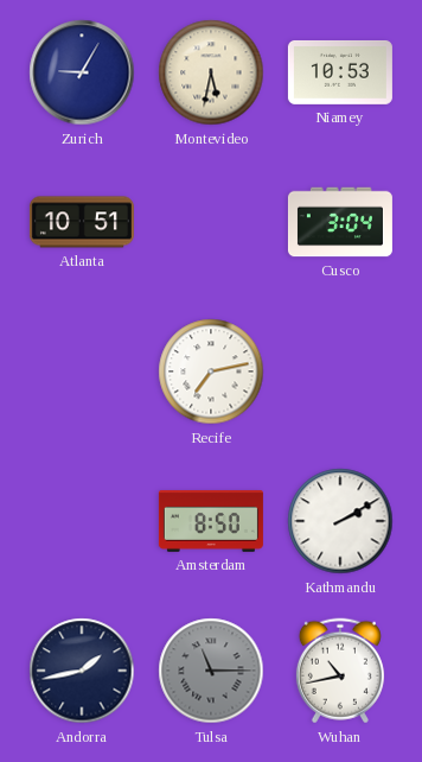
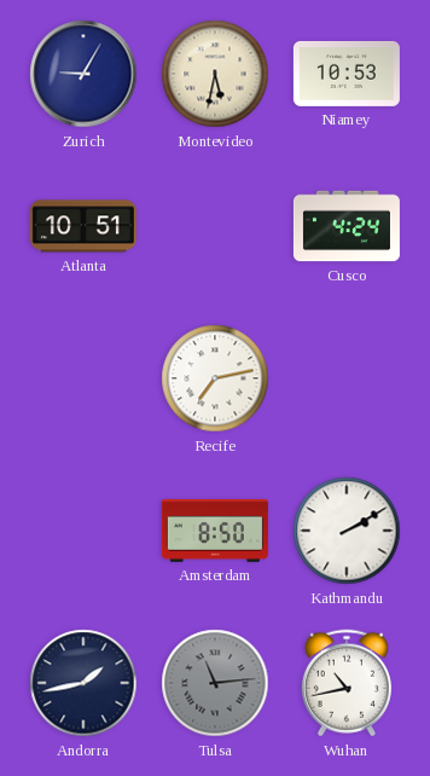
Cusco: 3:04 -> 4:24
Tulsa: 11:15 -> 11:14
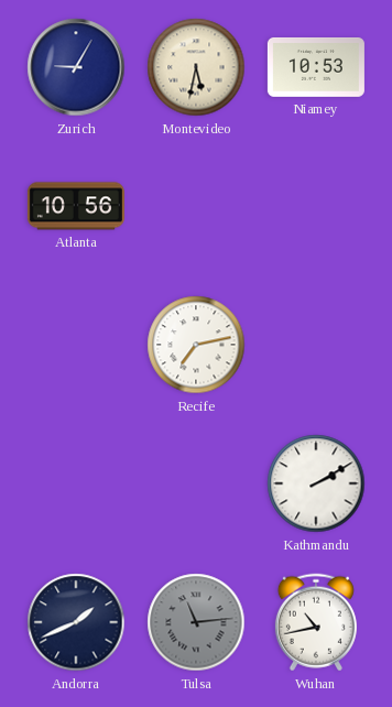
Atlanta: 10:51 -> 10:56
Cusco: 4:24 -> none
Amsterdam: 8:50 -> none
Andorra: 1:43 -> 1:41
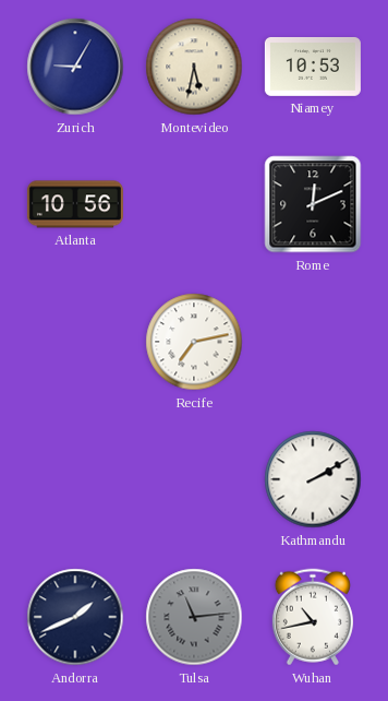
Rome: none -> 12:11
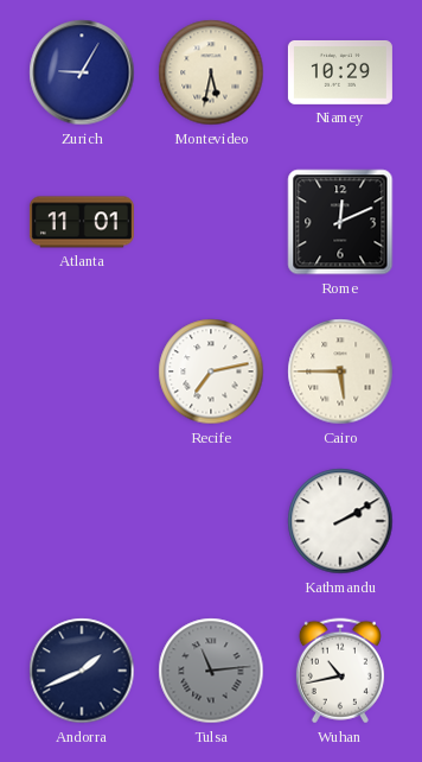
Niamey: 10:53 -> 10:29
Atlanta: 10:56 -> 11:01
Cairo: none -> 5:45
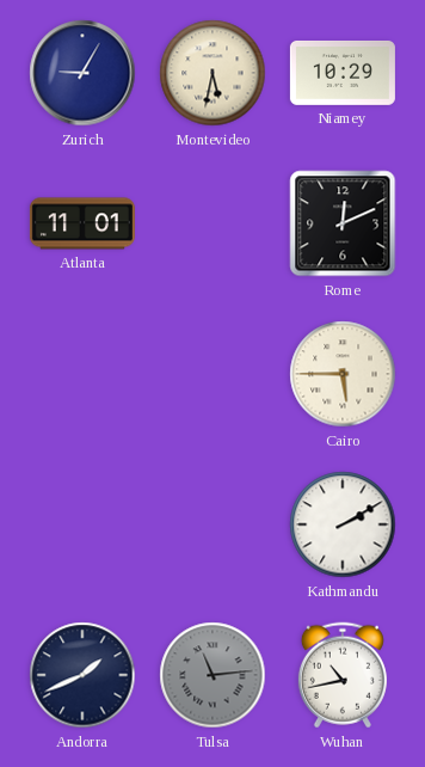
Recife: 7:13 -> none
